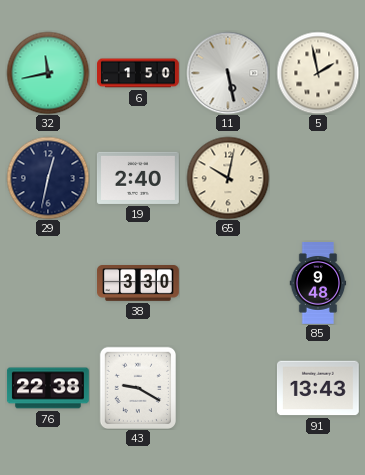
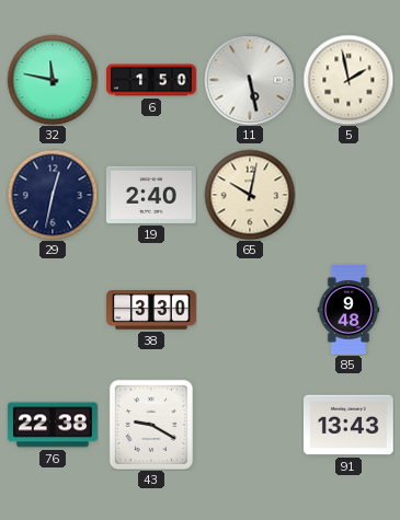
32: 11:43 -> 11:47
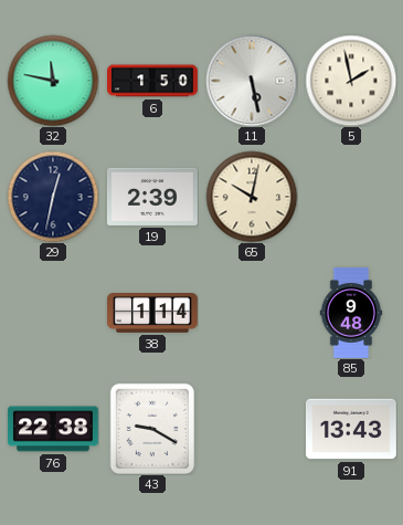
19: 2:40 -> 2:39
38: 3:30 -> 1:14
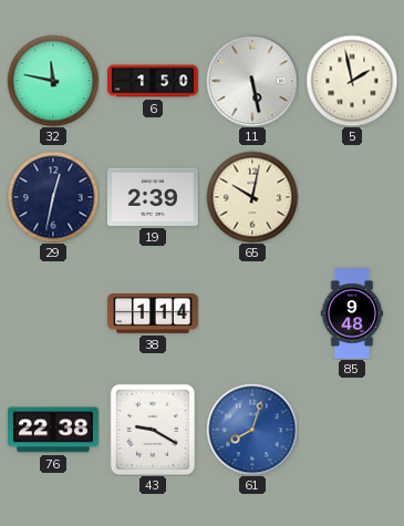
61: none -> 8:03
91: 13:43 -> none
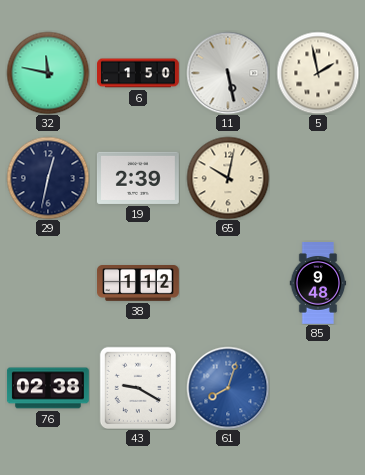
38: 1:14 -> 1:12
76: 22:38 -> 02:38
